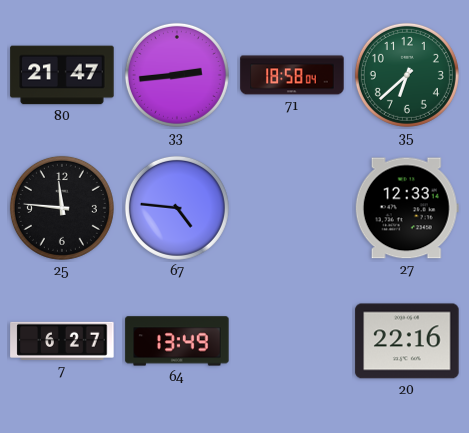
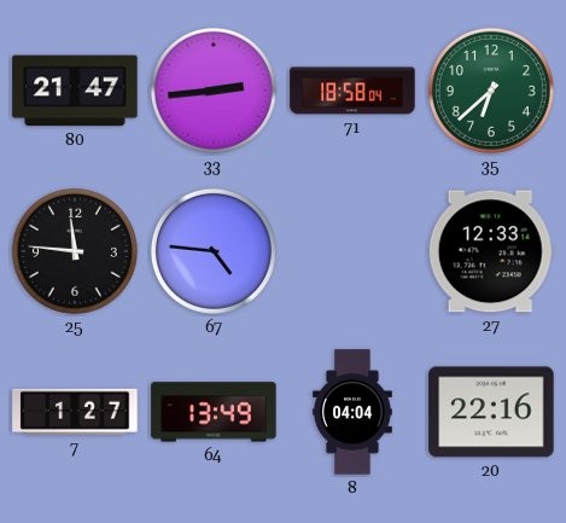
7: 6:27 -> 1:27
8: none -> 04:04
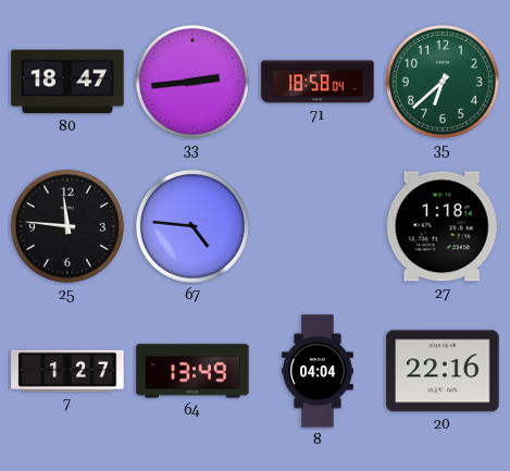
80: 21:47 -> 18:47
27: 12:33 -> 1:18
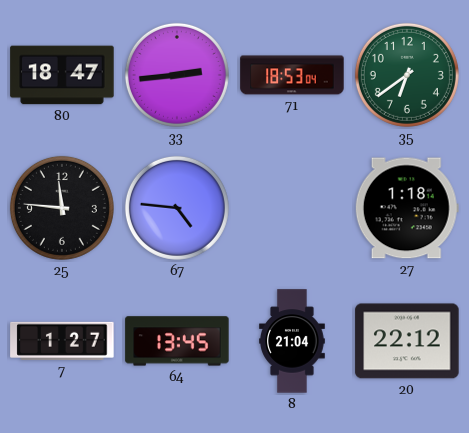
71: 18:58 -> 18:53
35: 6:38 -> 6:39
64: 13:49 -> 13:45
8: 04:04 -> 21:04
20: 22:16 -> 22:12
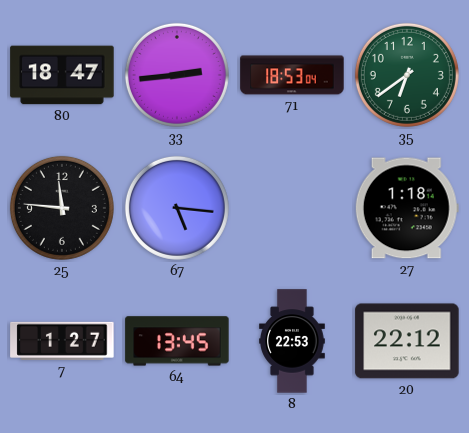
67: 4:46 -> 5:16
8: 21:04 -> 22:53
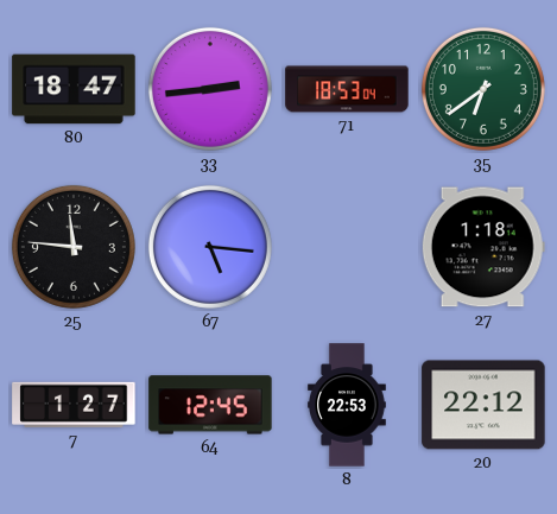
64: 13:45 -> 12:45
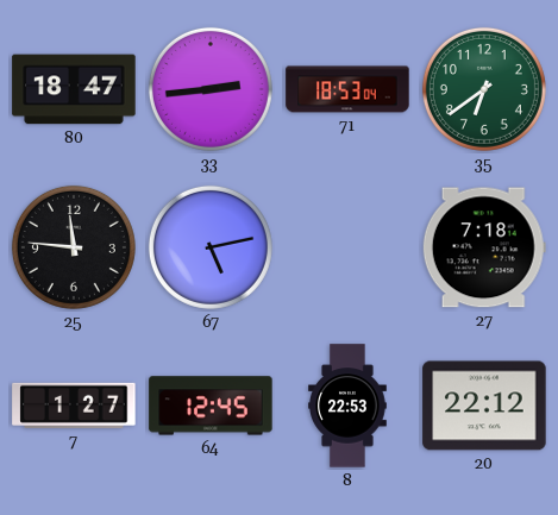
67: 5:16 -> 5:13
27: 1:18 -> 7:18
